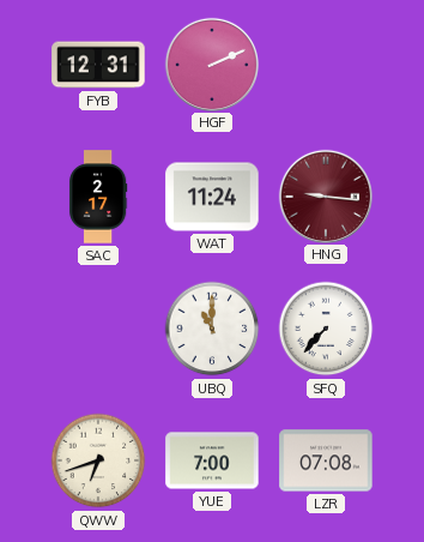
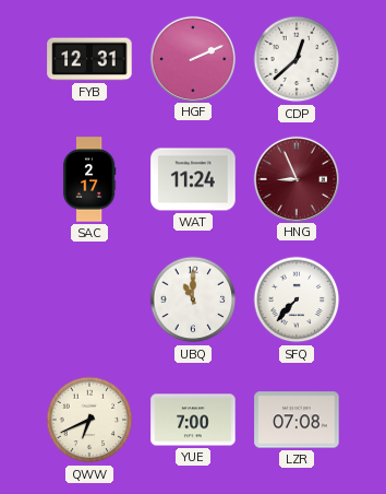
CDP: none -> 12:38
HNG: 9:16 -> 8:56
QWW: 6:42 -> 6:41
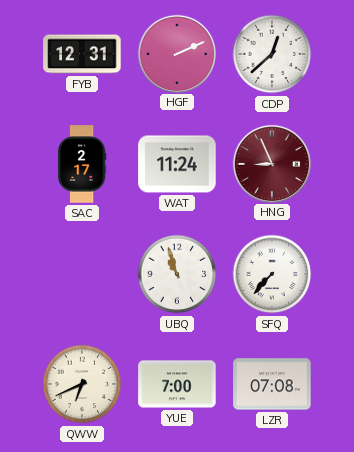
UBQ: 11:00 -> 10:57
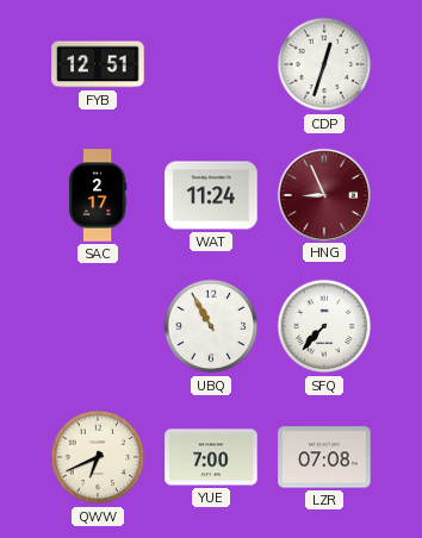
FYB: 12:31 -> 12:51
HGF: 2:11 -> none
CDP: 12:38 -> 12:33
UBQ: 10:57 -> 10:55
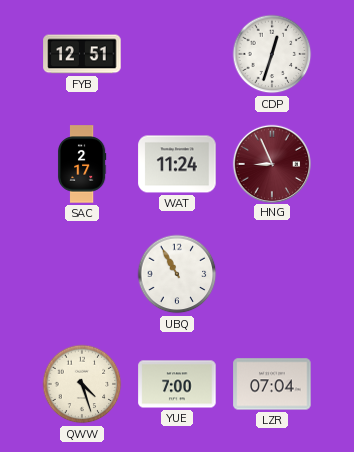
SFQ: 7:37 -> none
QWW: 6:41 -> 4:27
LZR: 07:08 -> 07:04
